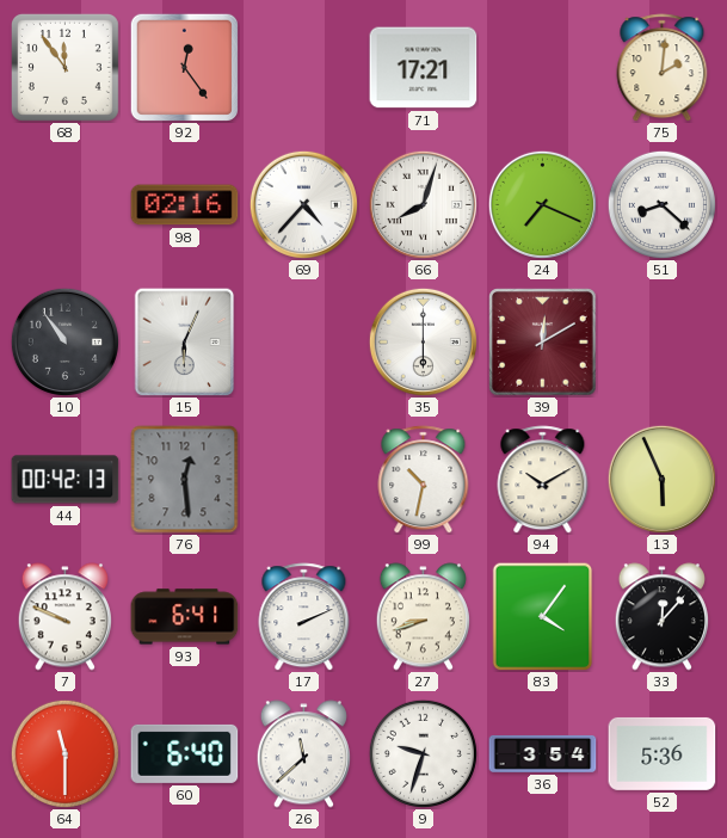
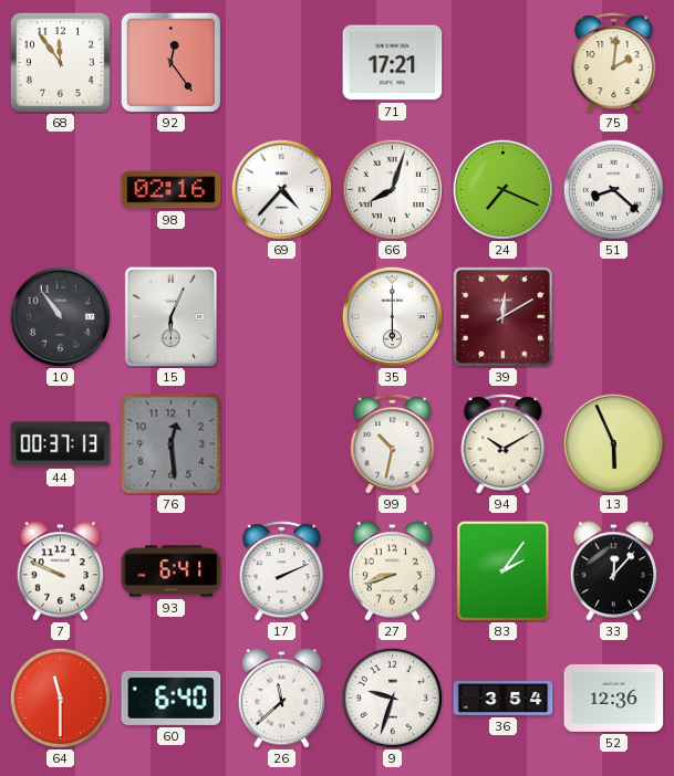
44: 00:42 -> 00:37
83: 4:06 -> 2:06
52: 5:36 -> 12:36
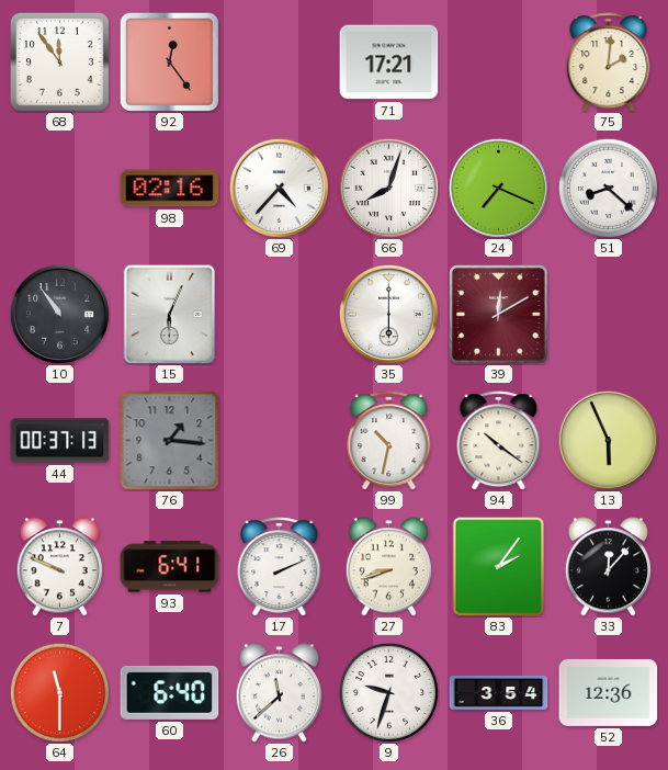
76: 12:29 -> 1:16
94: 10:10 -> 10:21
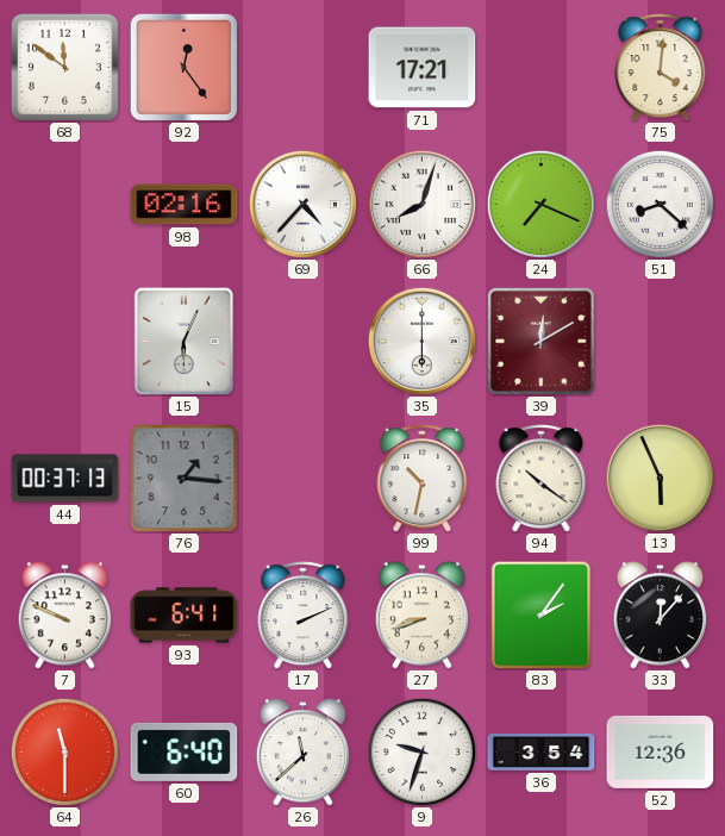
68: 11:54 -> 11:51
75: 2:01 -> 4:01
10: 10:54 -> none
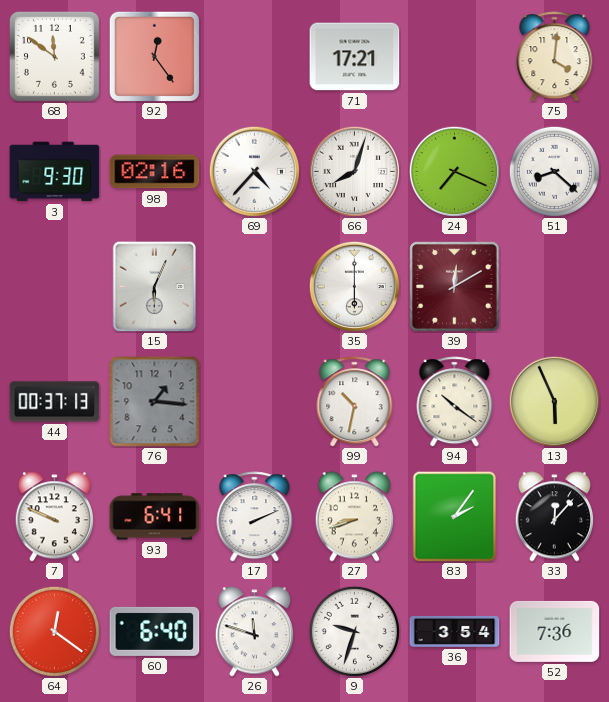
3: none -> 9:30
64: 11:30 -> 12:21
26: 11:38 -> 11:48
52: 12:36 -> 7:36
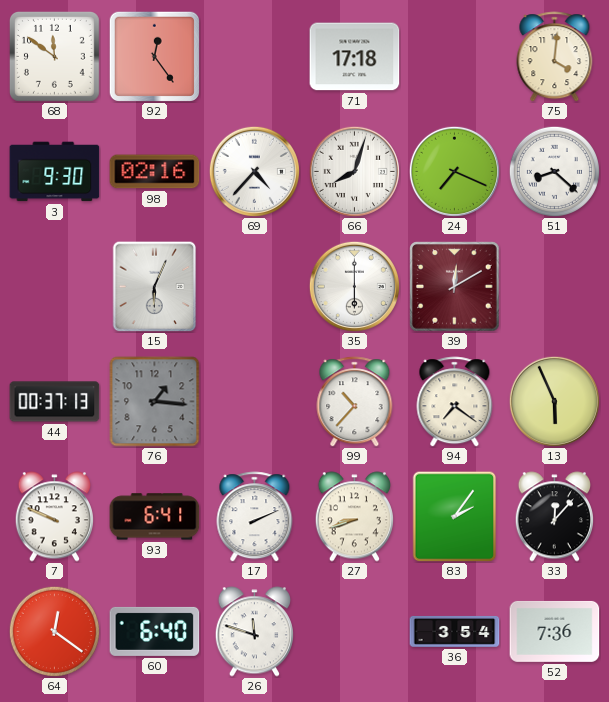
71: 17:21 -> 17:18
99: 10:32 -> 10:37
94: 10:21 -> 7:21
9: 9:33 -> none
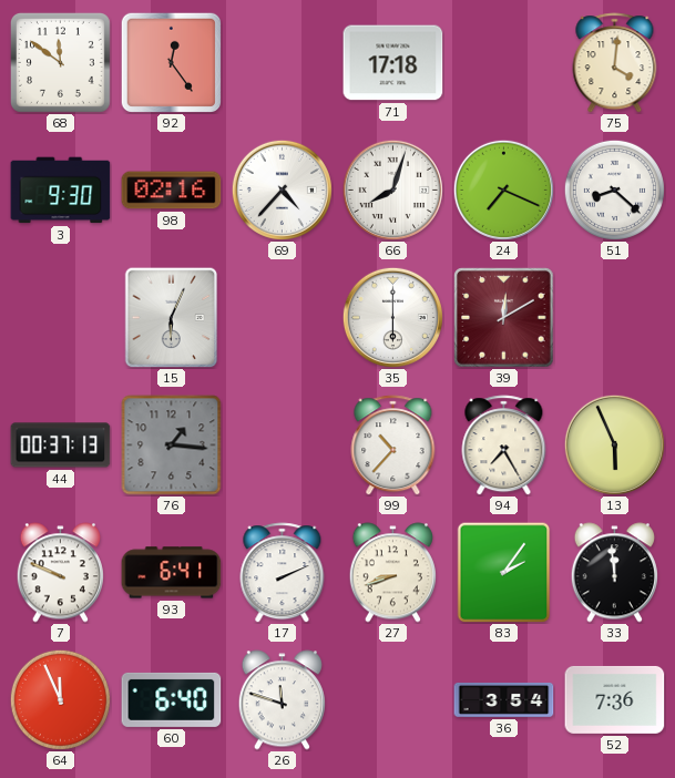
94: 7:21 -> 7:25
33: 12:07 -> 11:59
64: 12:21 -> 11:56
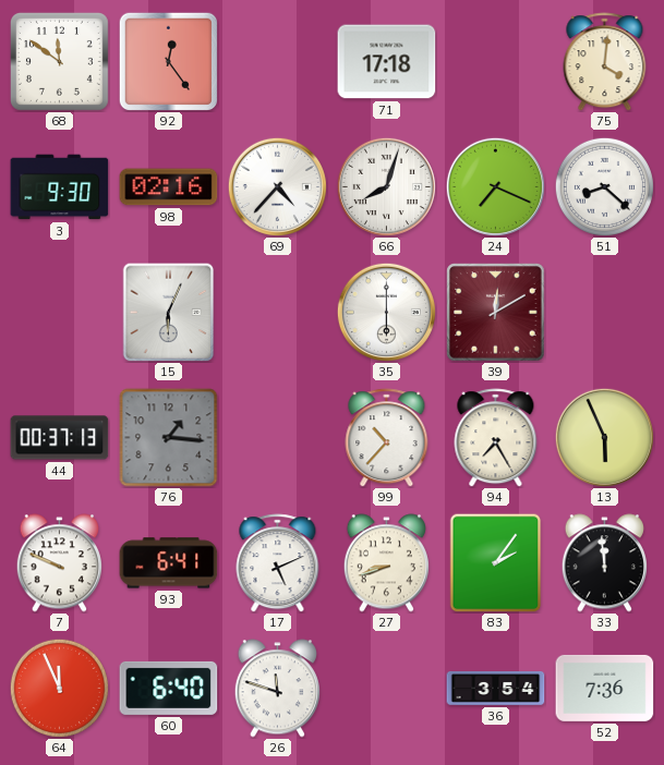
17: 2:11 -> 5:11
